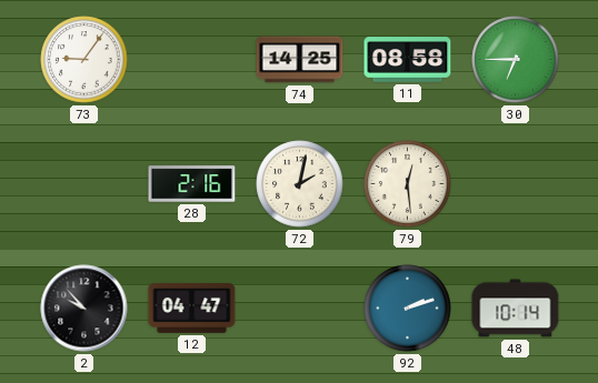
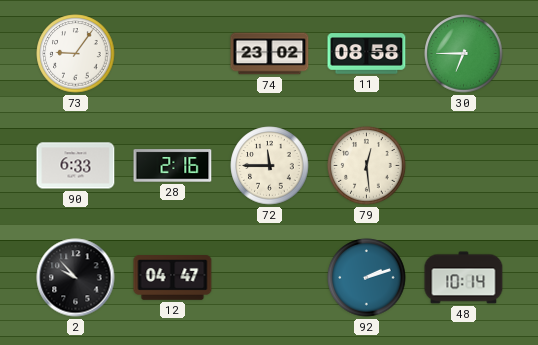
74: 14:25 -> 23:02
90: none -> 6:33
72: 2:02 -> 11:45
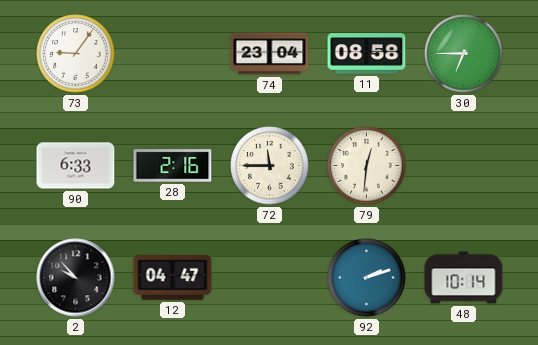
74: 23:02 -> 23:04
79: 12:29 -> 12:31
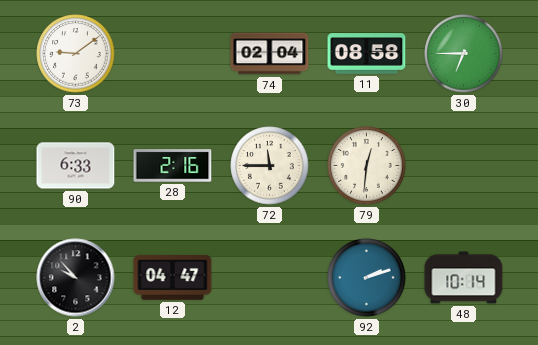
73: 9:06 -> 9:09
74: 23:04 -> 02:04
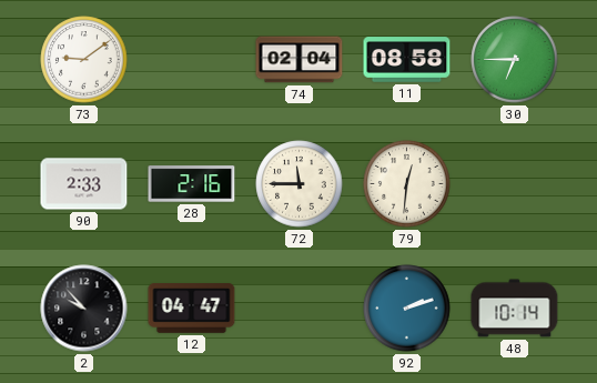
90: 6:33 -> 2:33
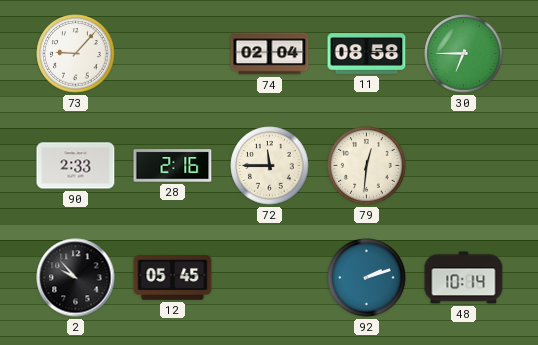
73: 9:09 -> 9:07
12: 04:47 -> 05:45
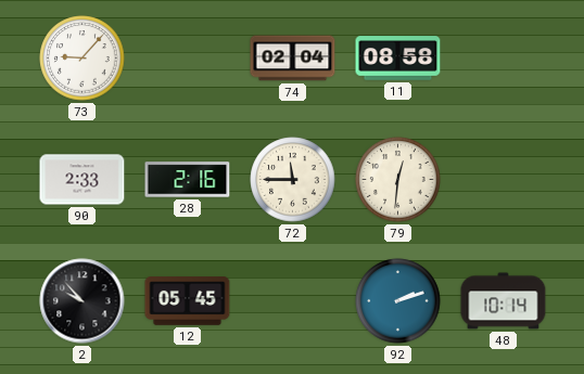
30: 6:45 -> none
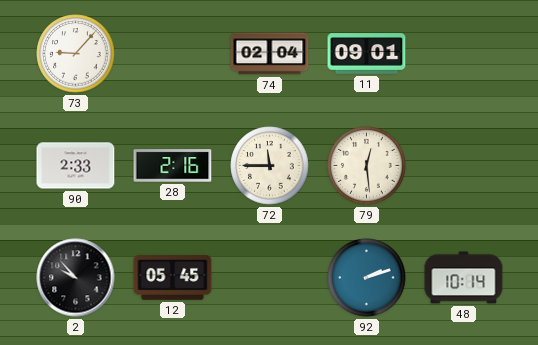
11: 08:58 -> 09:01
79: 12:31 -> 12:29
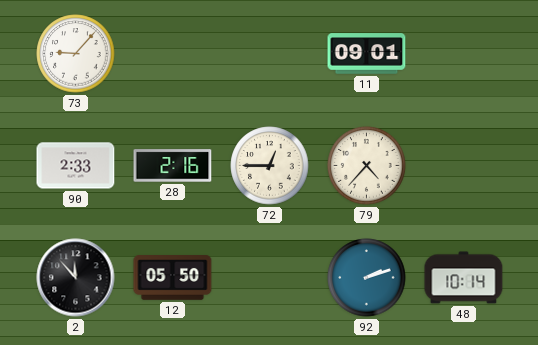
74: 02:04 -> none
72: 11:45 -> 12:45
79: 12:29 -> 4:37
2: 9:53 -> 11:53
12: 05:45 -> 05:50
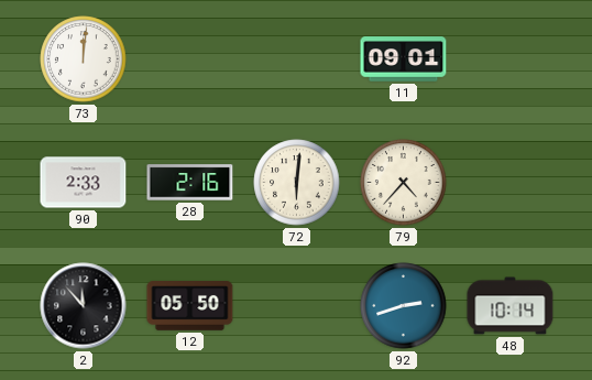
73: 9:07 -> 12:01
72: 12:45 -> 6:01
92: 2:12 -> 2:42
